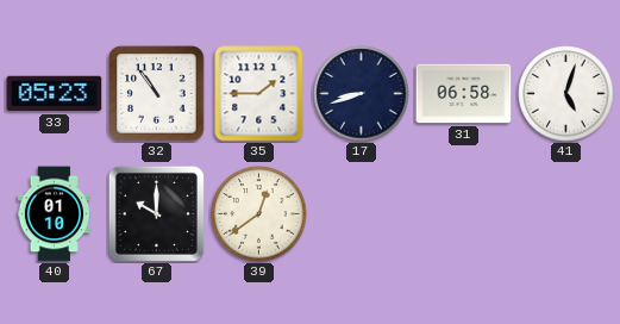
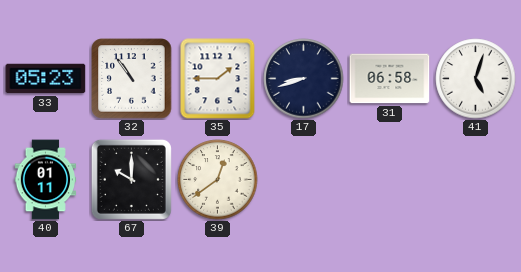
40: 01:10 -> 01:11
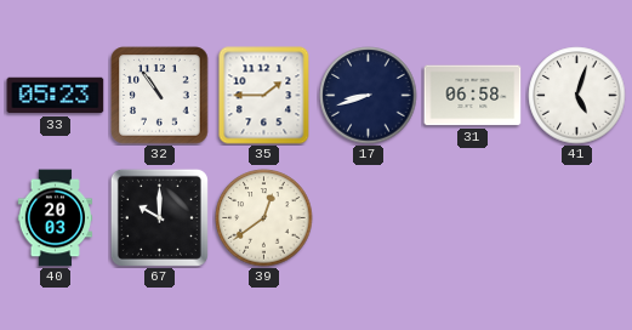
40: 01:11 -> 20:03
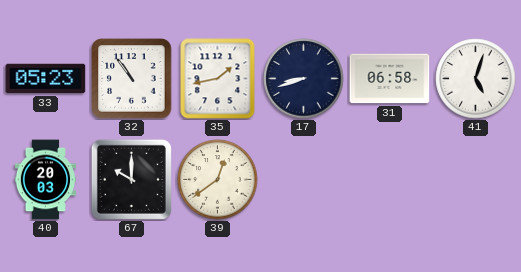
35: 1:45 -> 1:43
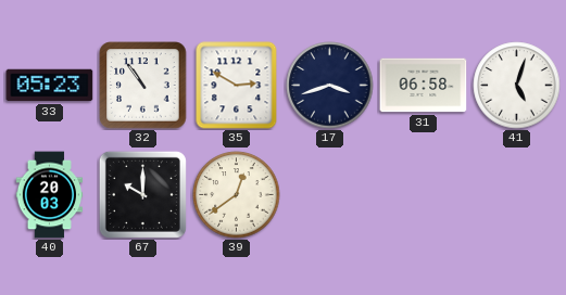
35: 1:43 -> 2:50
17: 8:42 -> 3:42
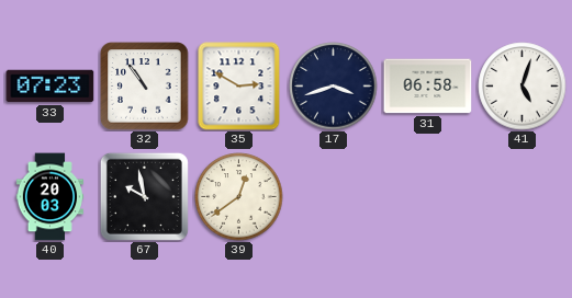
33: 05:23 -> 07:23
67: 10:00 -> 9:58
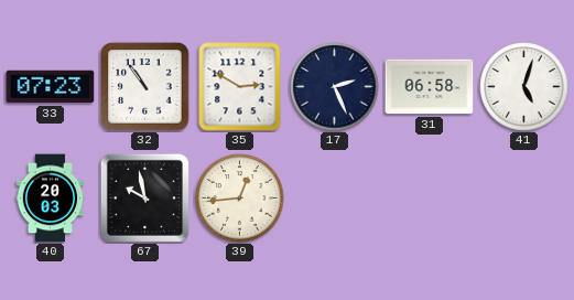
17: 3:42 -> 2:26
39: 12:39 -> 12:44
